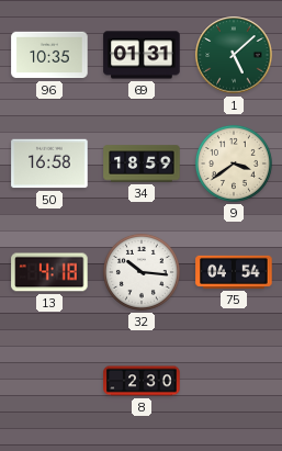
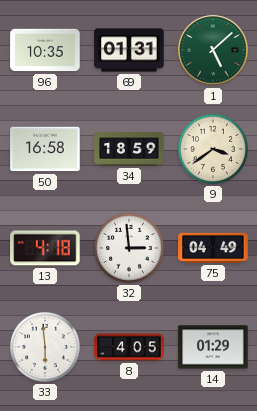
32: 10:16 -> 2:59
75: 04:54 -> 04:49
33: none -> 5:59
8: 2:30 -> 4:05
14: none -> 01:29
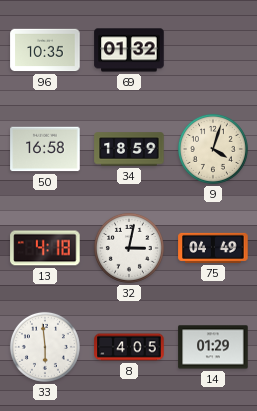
69: 01:31 -> 01:32
1: 5:08 -> none
9: 3:39 -> 4:03
32: 2:59 -> 3:02
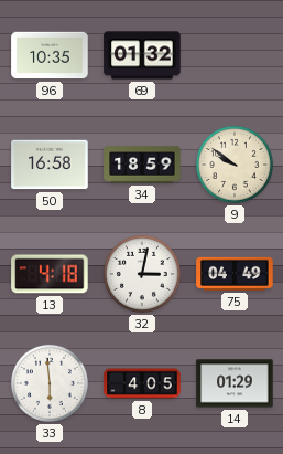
9: 4:03 -> 9:51
